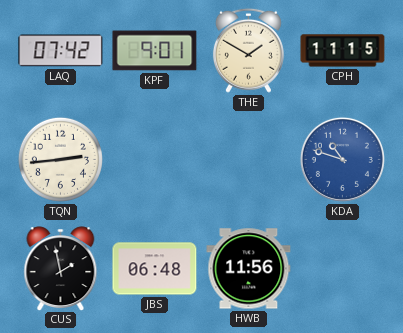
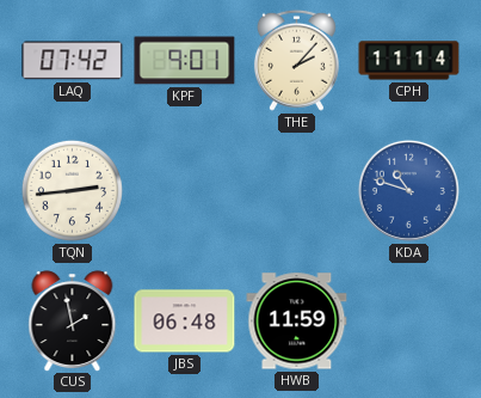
THE: 1:50 -> 2:07
CPH: 11:15 -> 11:14
HWB: 11:56 -> 11:59
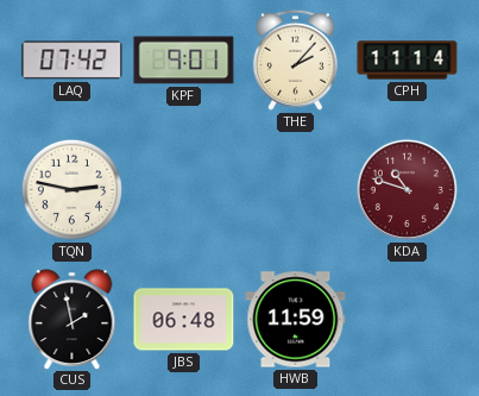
TQN: 2:44 -> 2:47
KDA dial: blue -> burgundy
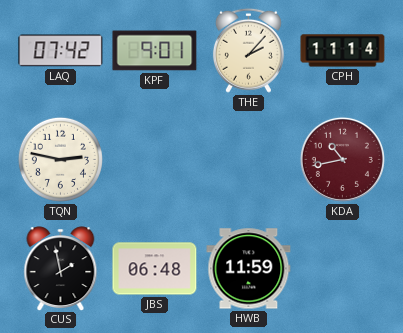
KDA: 10:48 -> 10:43
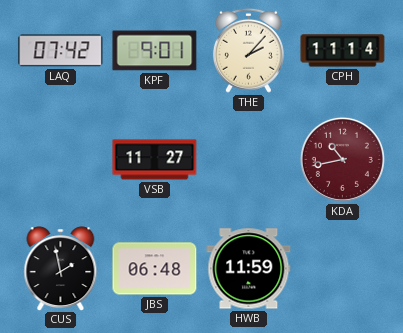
TQN: 2:47 -> none
VSB: none -> 11:27
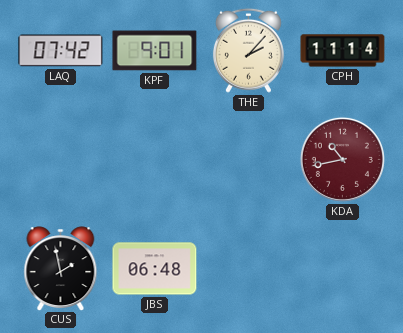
VSB: 11:27 -> none
HWB: 11:59 -> none
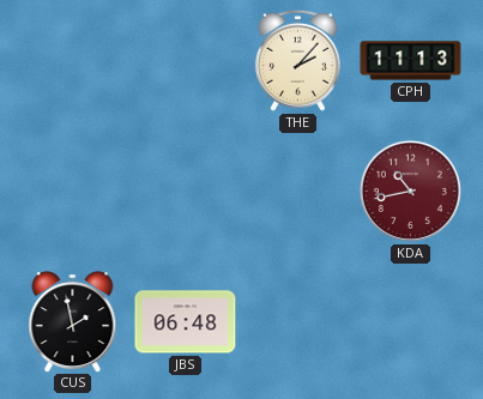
LAQ: 07:42 -> none
KPF: 9:01 -> none
CPH: 11:14 -> 11:13
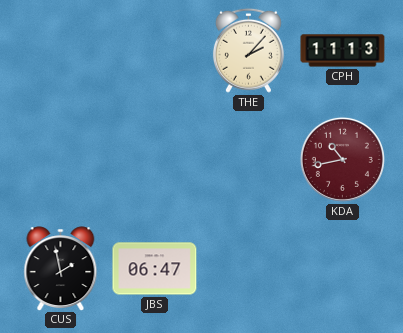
JBS: 06:48 -> 06:47
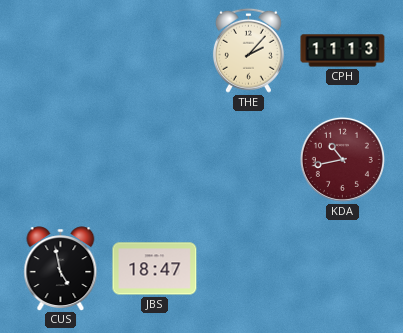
CUS: 1:58 -> 4:58
JBS: 06:47 -> 18:47
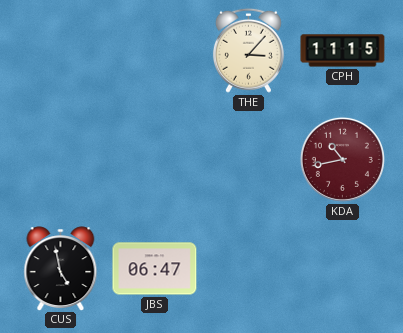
THE: 2:07 -> 3:07
CPH: 11:13 -> 11:15
JBS: 18:47 -> 06:47
